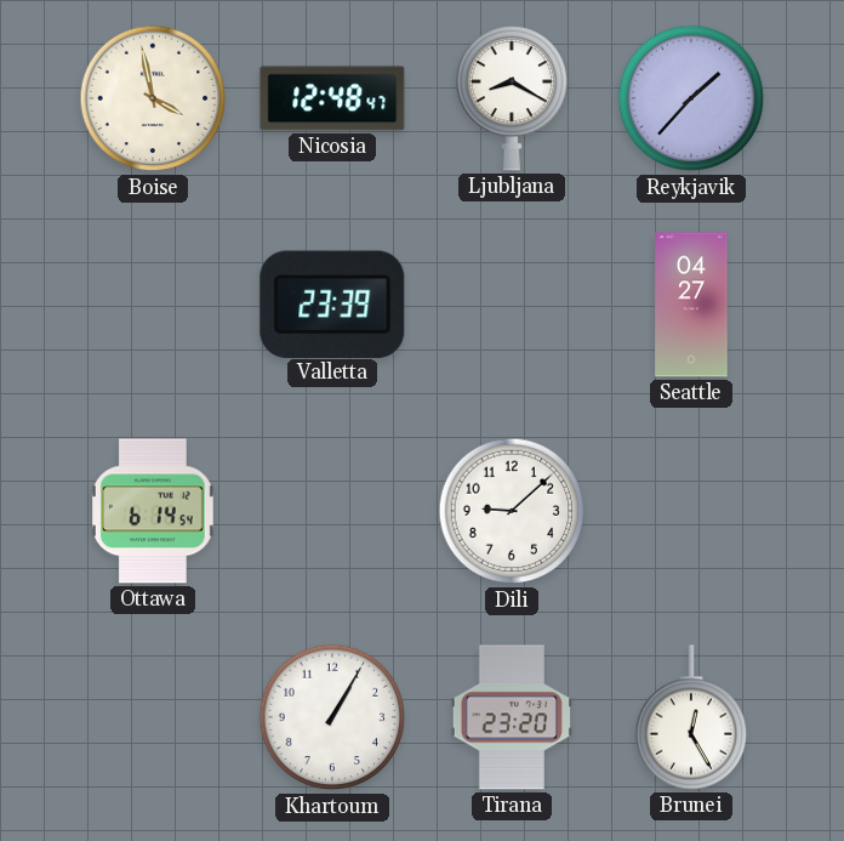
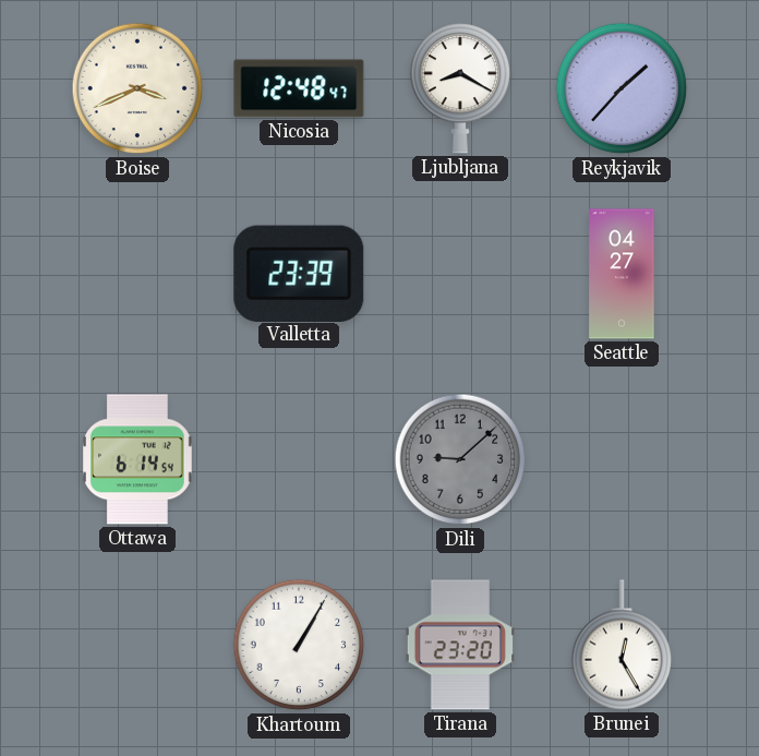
Boise: 3:58 -> 3:41
Dili dial: white -> grey
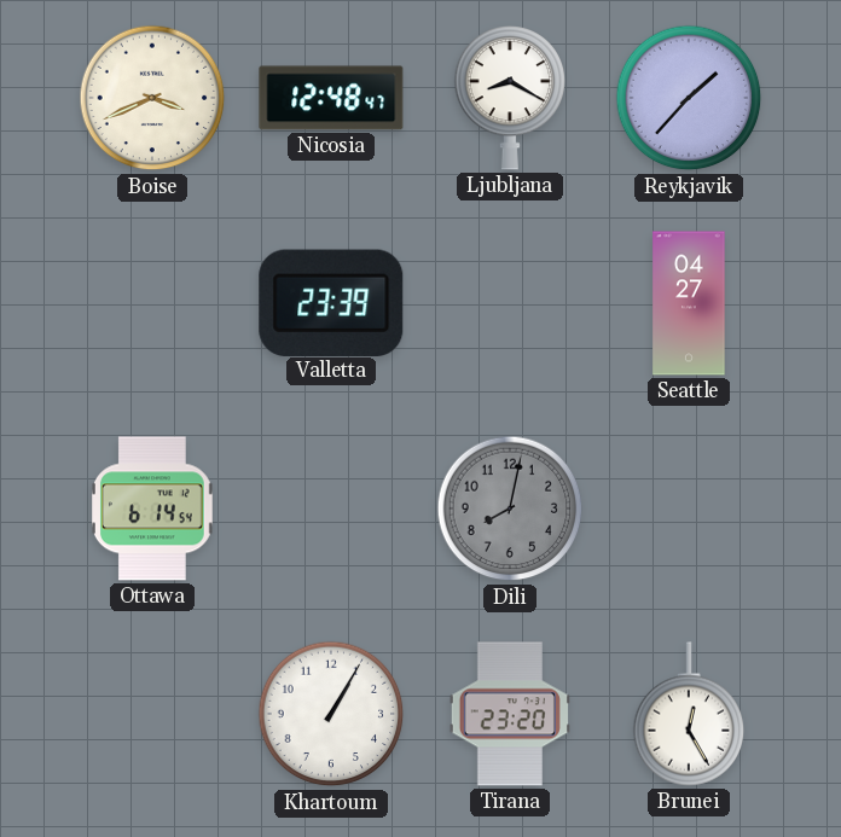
Dili: 9:08 -> 8:02
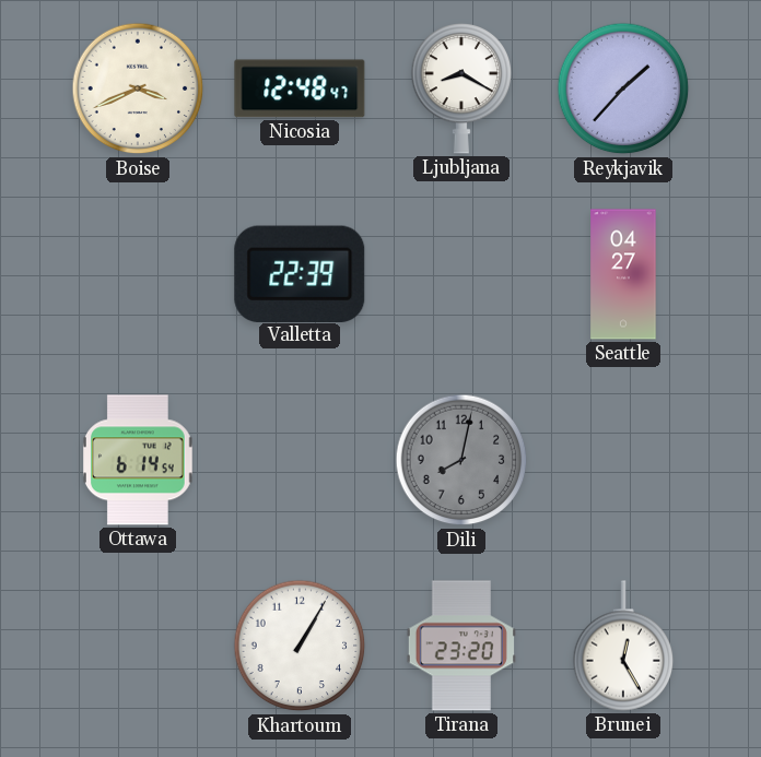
Valletta: 23:39 -> 22:39
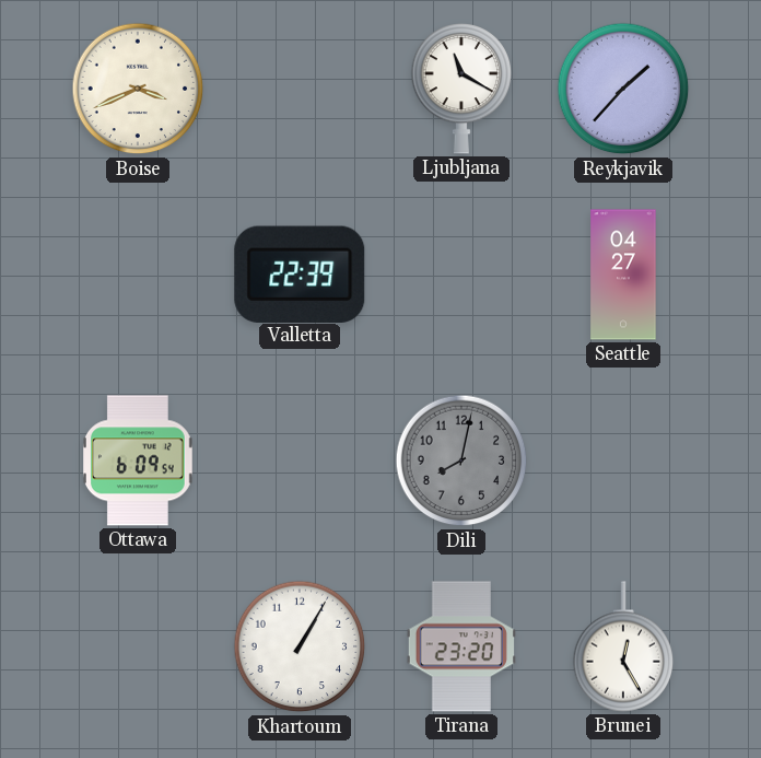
Nicosia: 12:48 -> none
Ljubljana: 8:20 -> 11:20
Ottawa: 6:14 -> 6:09
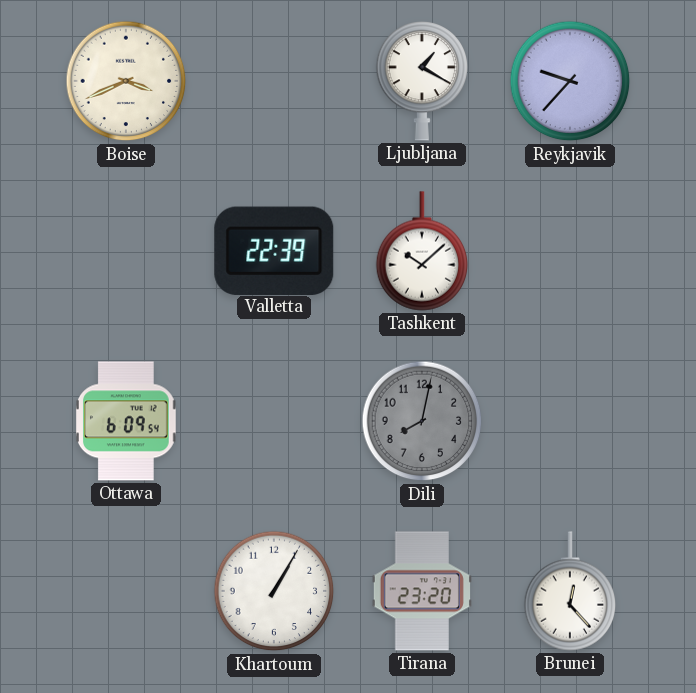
Ljubljana: 11:20 -> 1:20
Reykjavik: 1:37 -> 9:37
Tashkent: none -> 10:08
Seattle: 04:27 -> none
Brunei: 12:25 -> 12:23
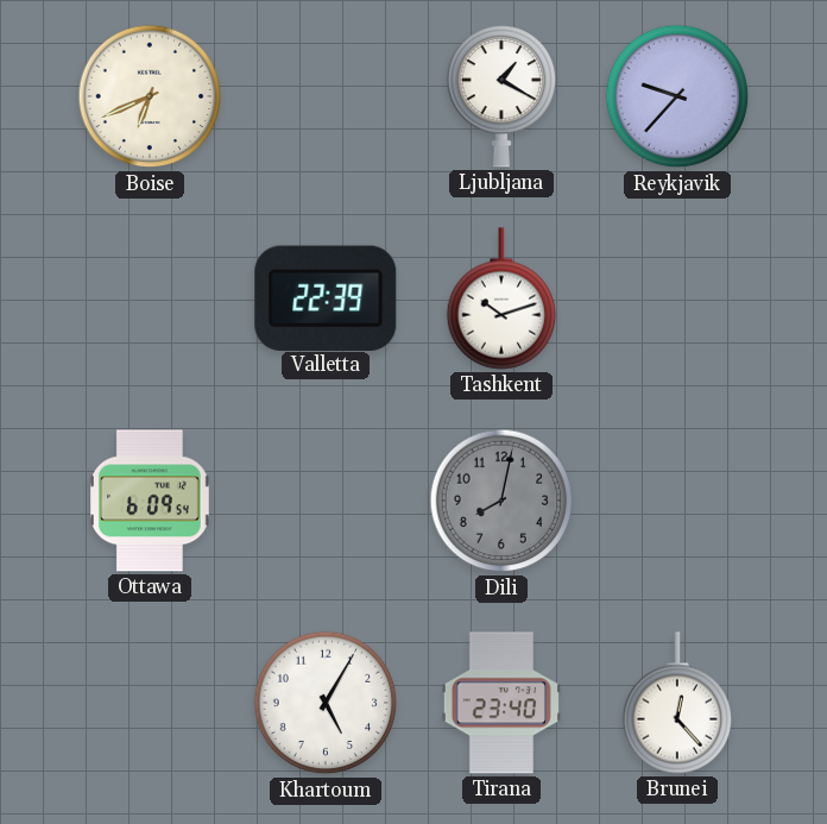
Boise: 3:41 -> 6:41
Tashkent: 10:08 -> 10:12
Khartoum: 1:05 -> 5:05
Tirana: 23:20 -> 23:40
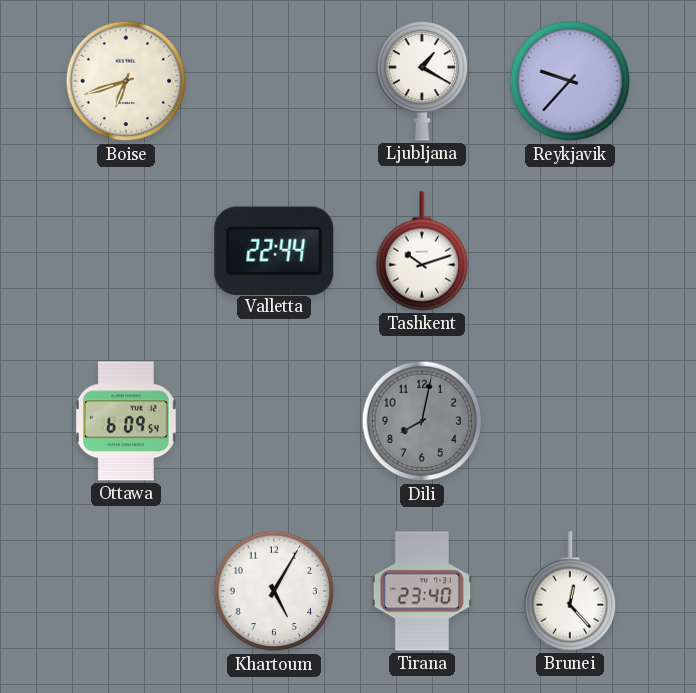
Boise: 6:41 -> 6:42
Valletta: 22:39 -> 22:44
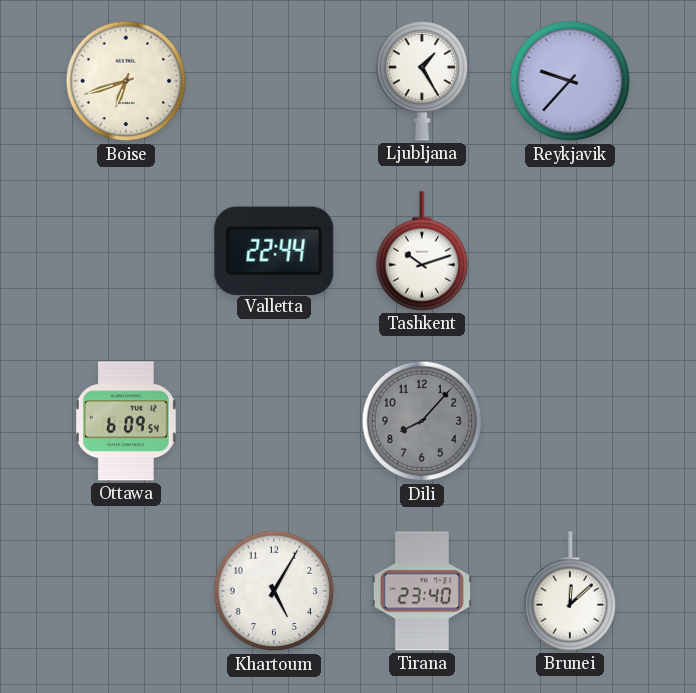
Ljubljana: 1:20 -> 1:25
Dili: 8:02 -> 8:07
Brunei: 12:23 -> 12:08
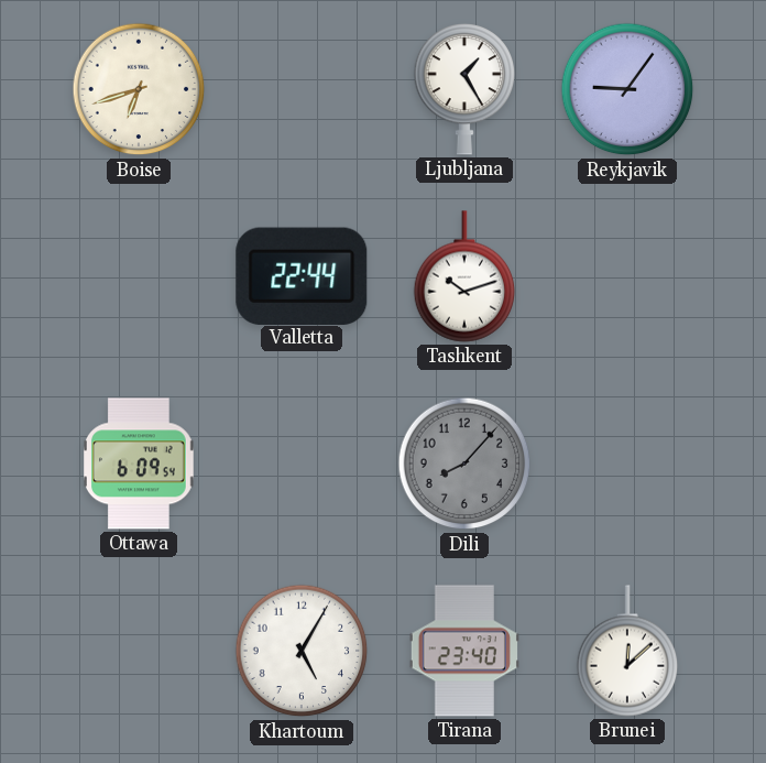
Reykjavik: 9:37 -> 9:06
